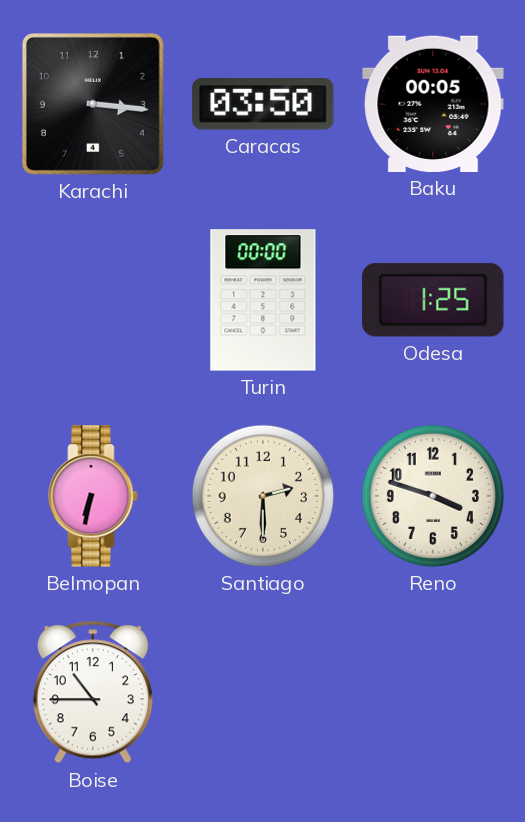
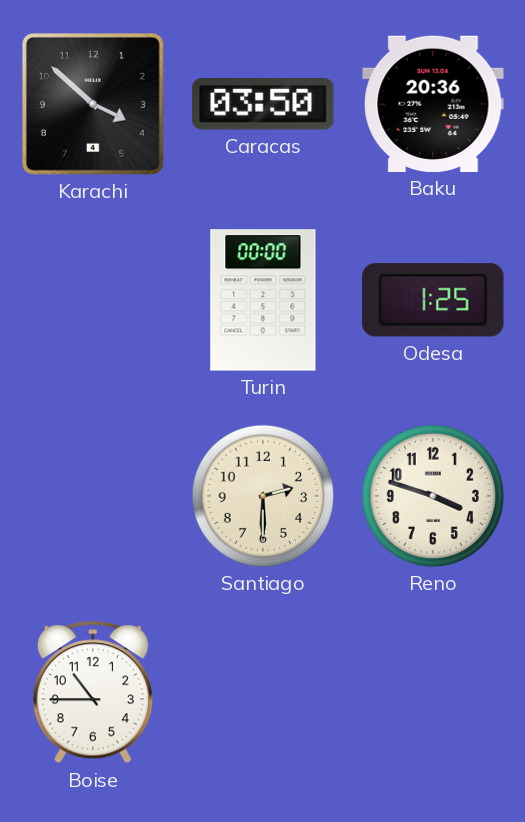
Karachi: 3:16 -> 3:52
Baku: 00:05 -> 20:36
Belmopan: 6:32 -> none
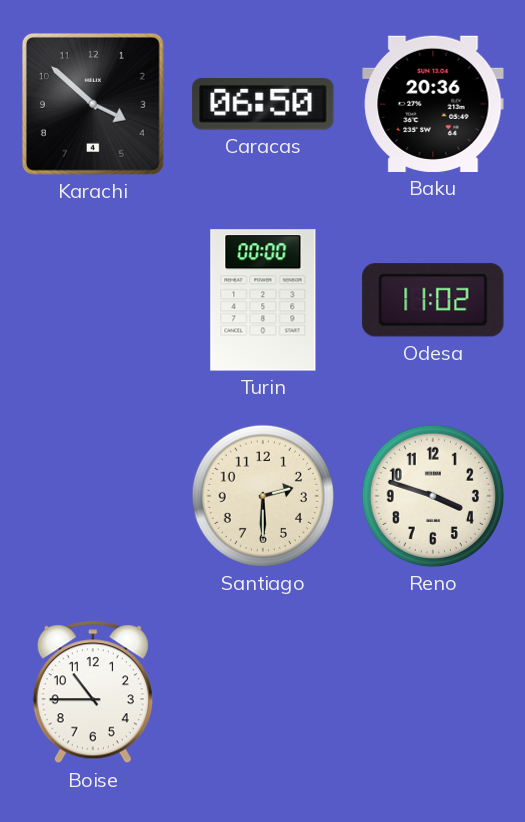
Caracas: 03:50 -> 06:50
Odesa: 1:25 -> 11:02
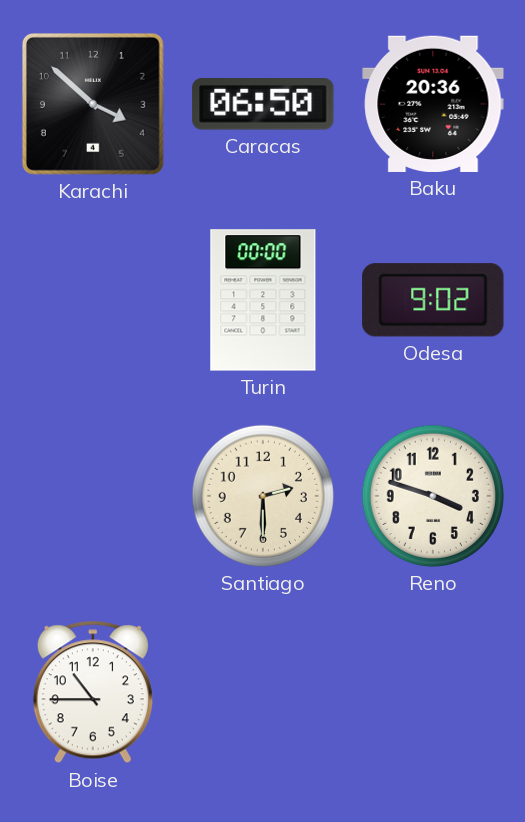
Odesa: 11:02 -> 9:02
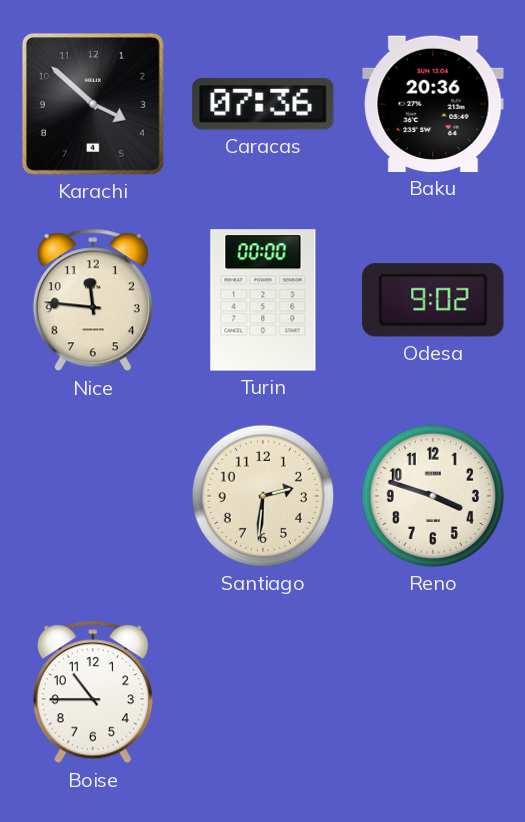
Caracas: 06:50 -> 07:36
Nice: none -> 11:46
Santiago: 2:30 -> 2:31
